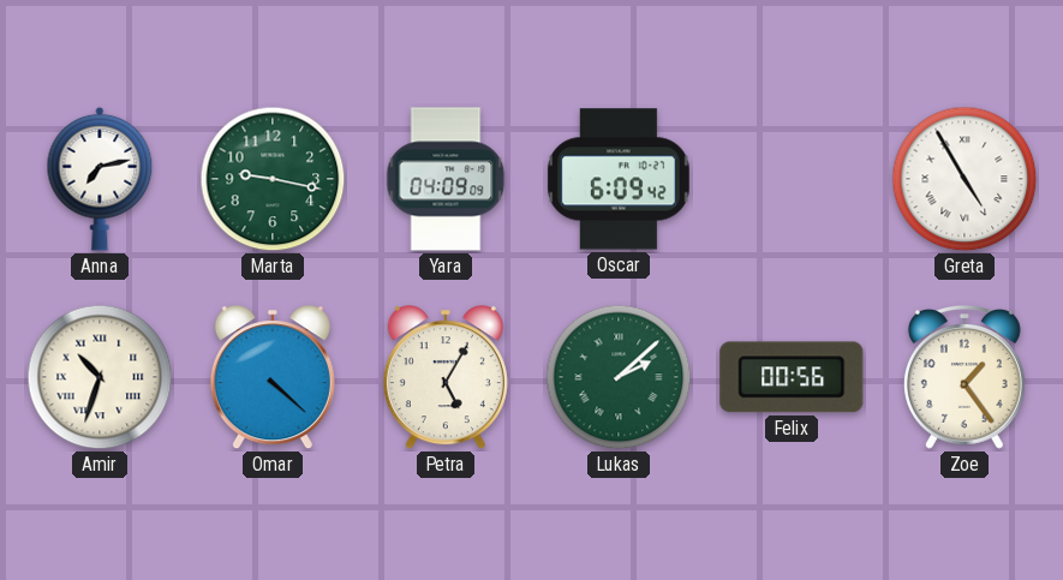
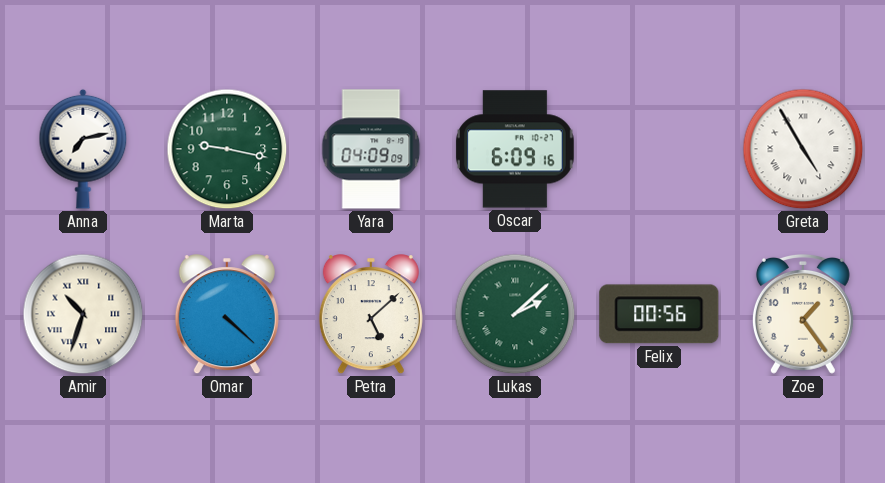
Oscar: 6:09:42 -> 6:09:16
Petra: 5:05 -> 5:08
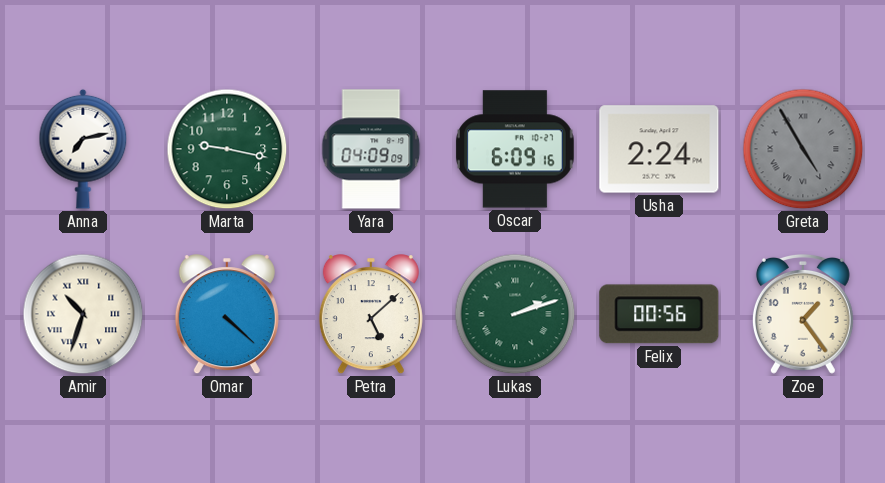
Usha: none -> 2:24
Greta dial: white -> grey
Lukas: 2:08 -> 2:12
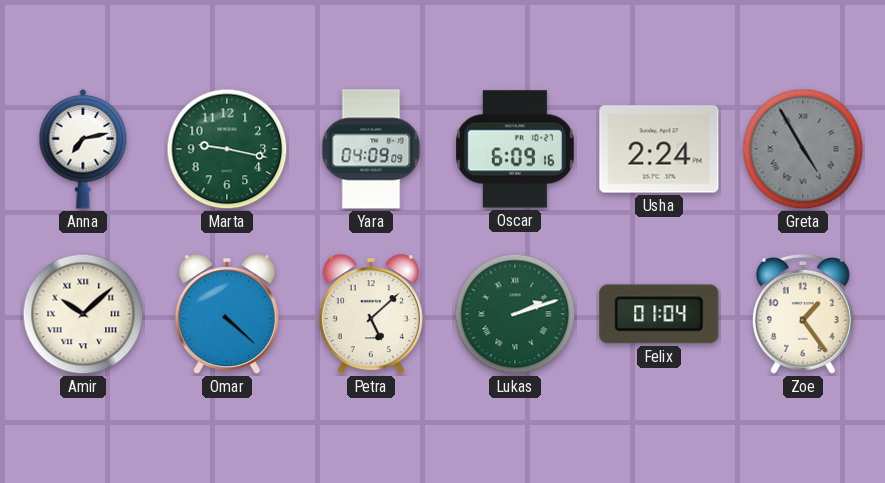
Amir: 10:33 -> 10:08
Felix: 00:56 -> 01:04
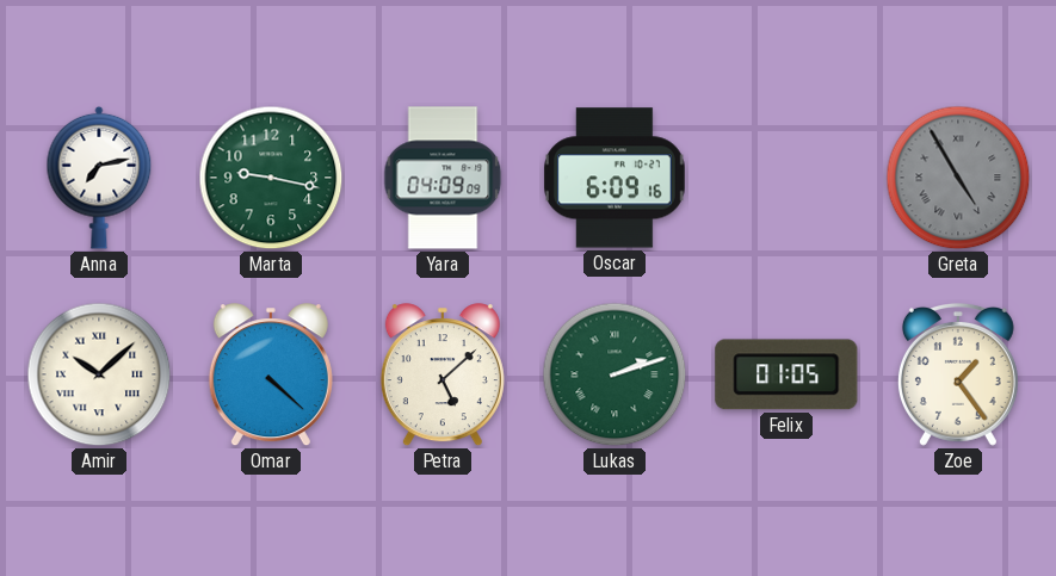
Usha: 2:24 -> none
Felix: 01:04 -> 01:05
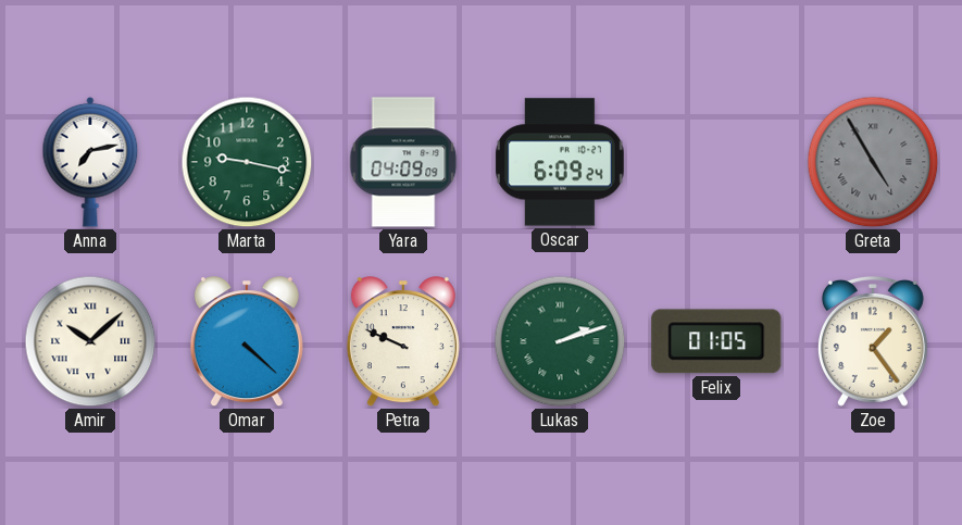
Oscar: 6:09:16 -> 6:09:24
Petra: 5:08 -> 9:49
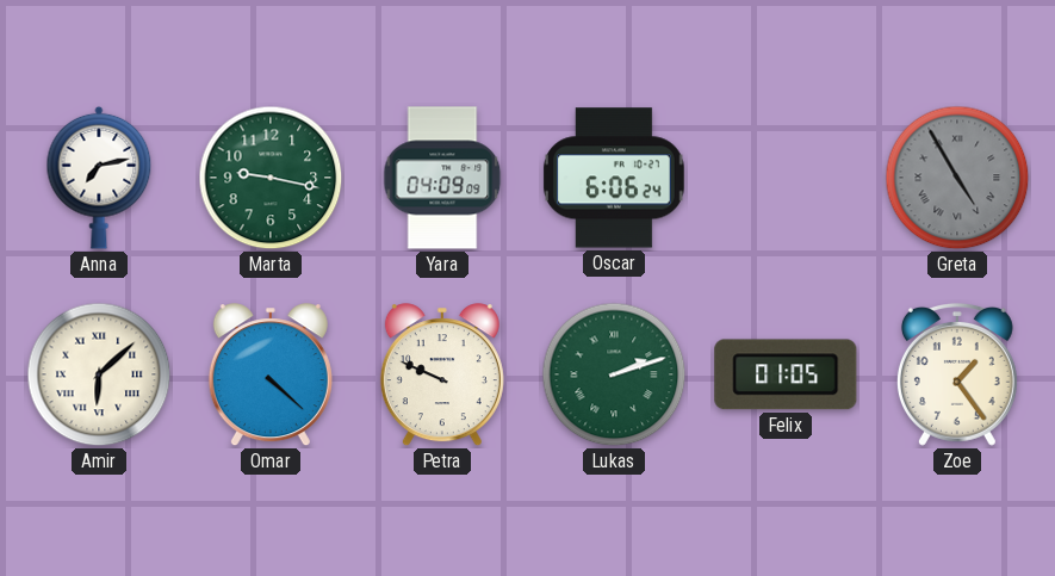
Oscar: 6:09 -> 6:06
Amir: 10:08 -> 6:08
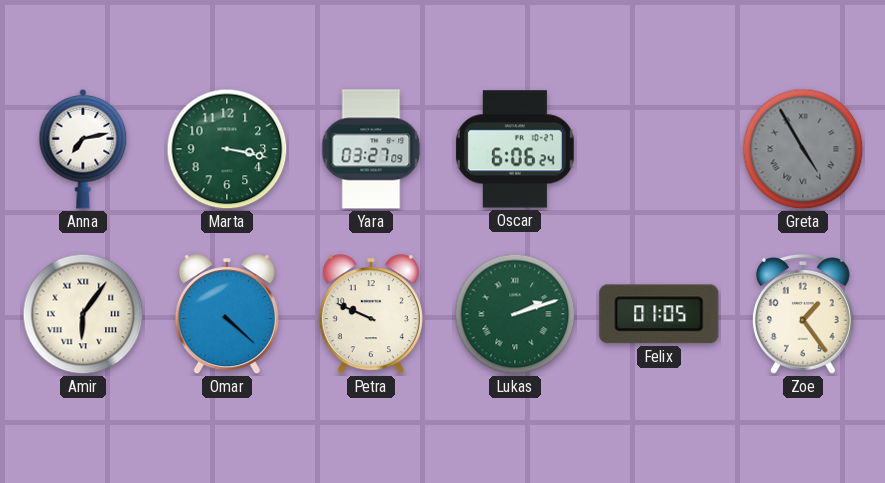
Marta: 9:17 -> 3:17
Yara: 04:09 -> 03:27
Amir: 6:08 -> 6:06
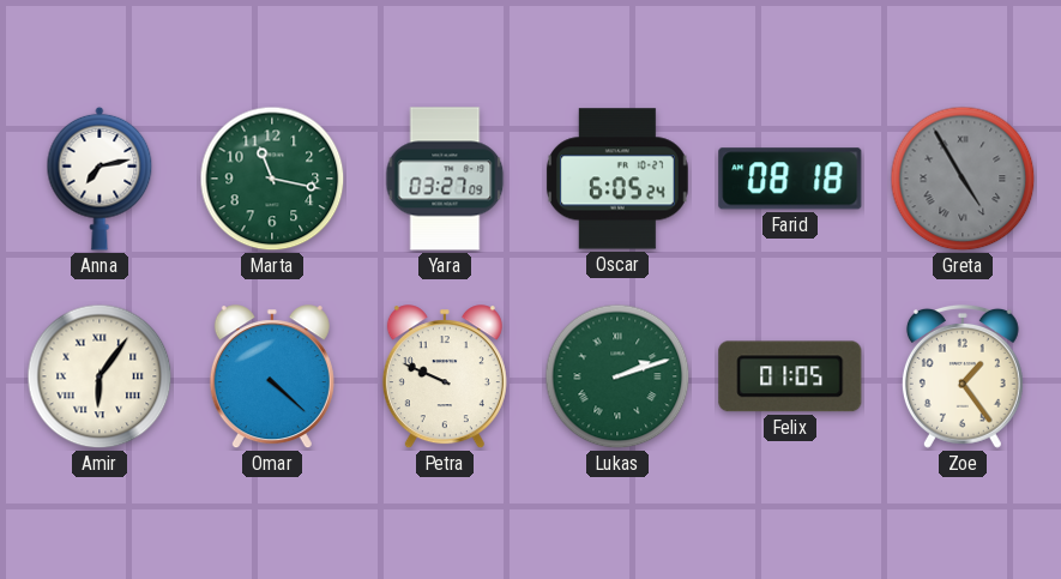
Marta: 3:17 -> 11:17
Oscar: 6:06 -> 6:05
Farid: none -> 08:18
